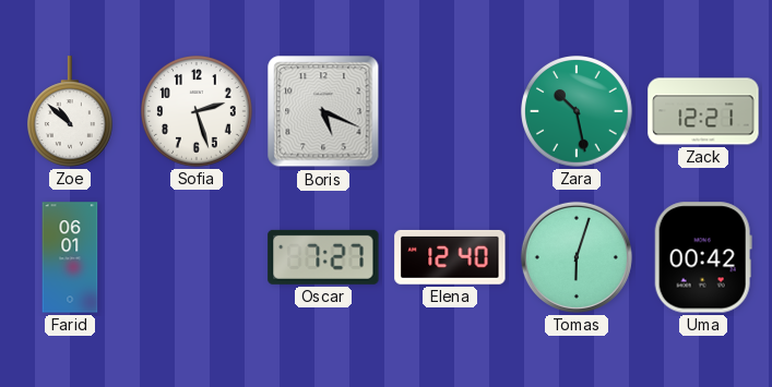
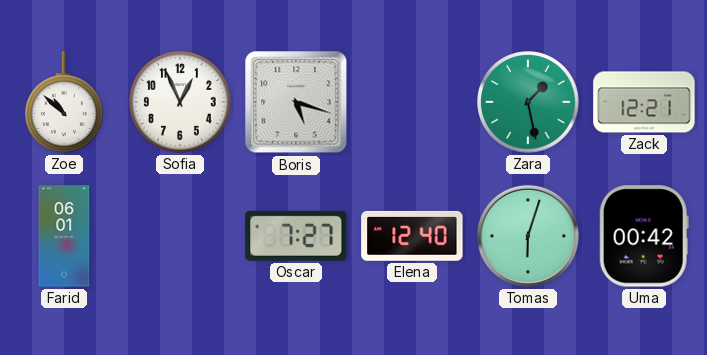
Sofia: 2:27 -> 12:56
Boris: 5:19 -> 5:18
Zara: 10:28 -> 1:28
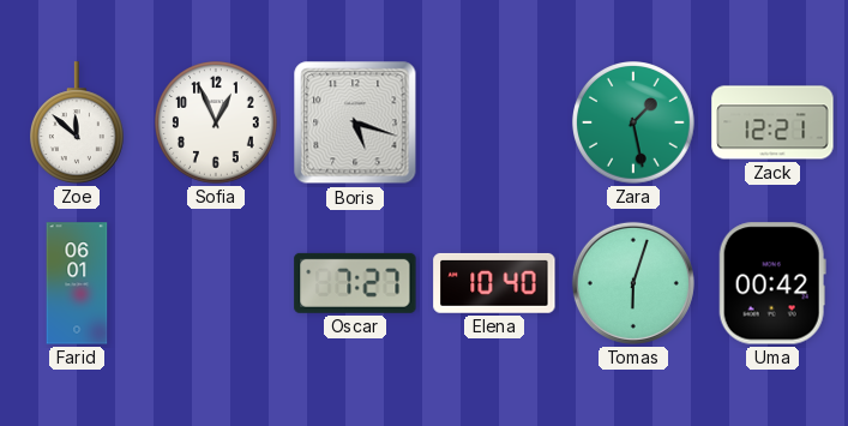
Zoe: 10:52 -> 11:52
Elena: 12:40 -> 10:40
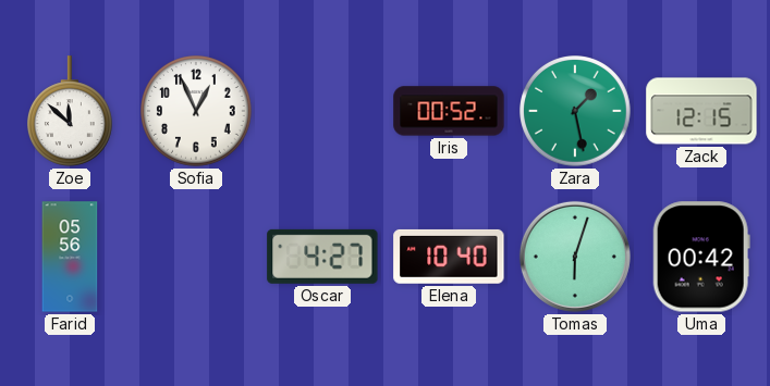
Boris: 5:18 -> none
Iris: none -> 00:52
Zack: 12:21 -> 12:15
Farid: 06:01 -> 05:56
Oscar: 7:27 -> 4:27
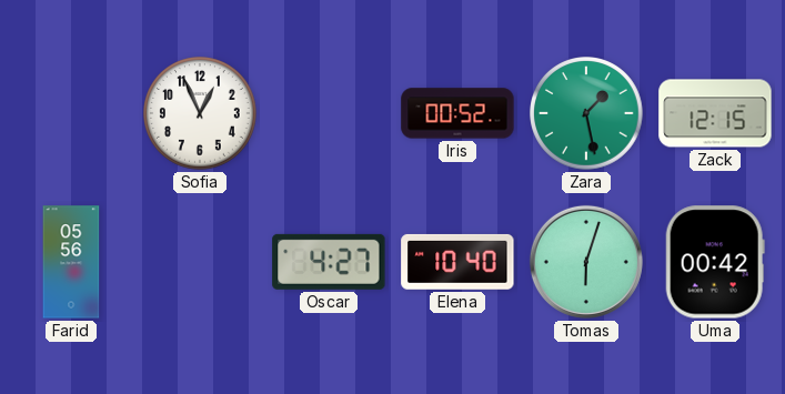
Zoe: 11:52 -> none
